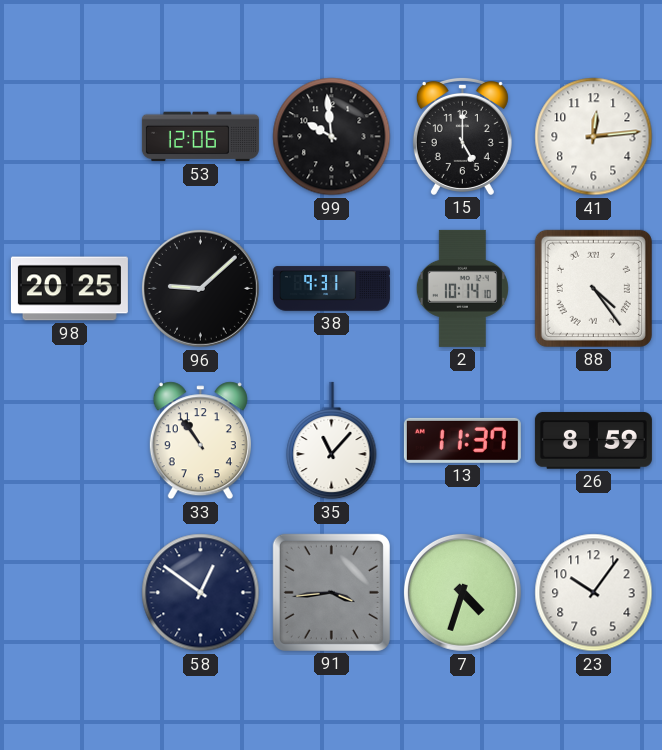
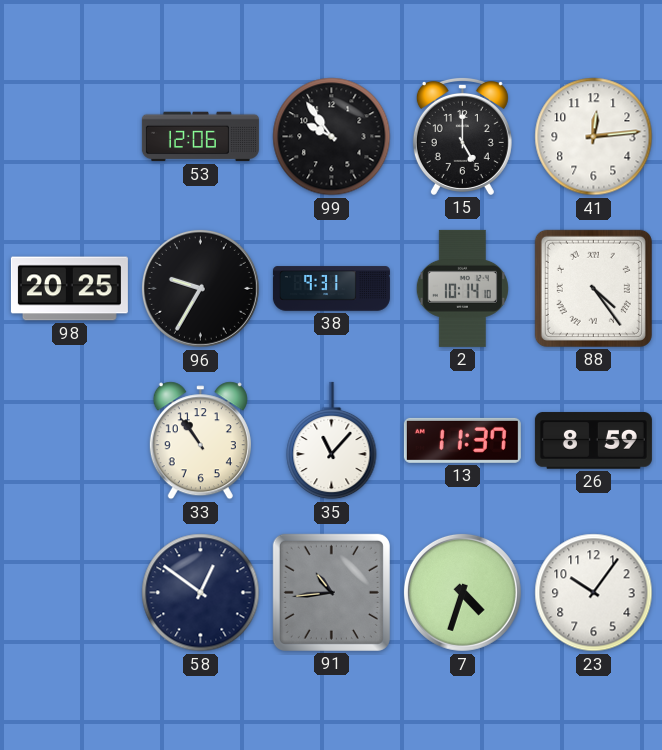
99: 9:59 -> 9:54
96: 9:08 -> 9:35
91: 3:44 -> 10:44
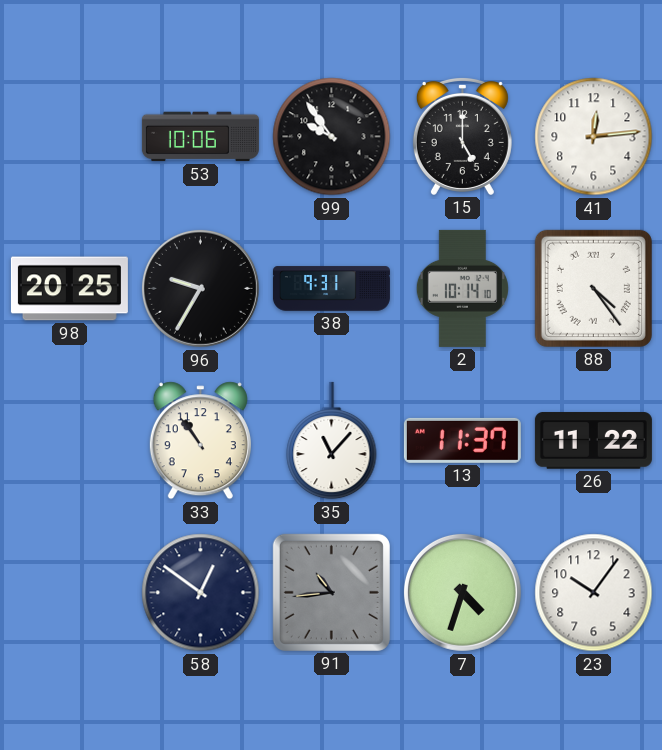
53: 12:06 -> 10:06
26: 8:59 -> 11:22
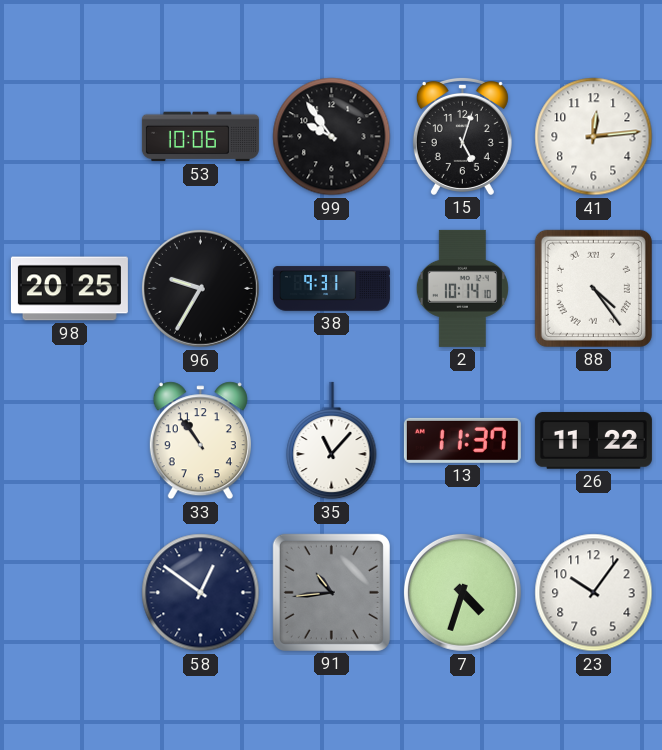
15: 5:00 -> 5:03
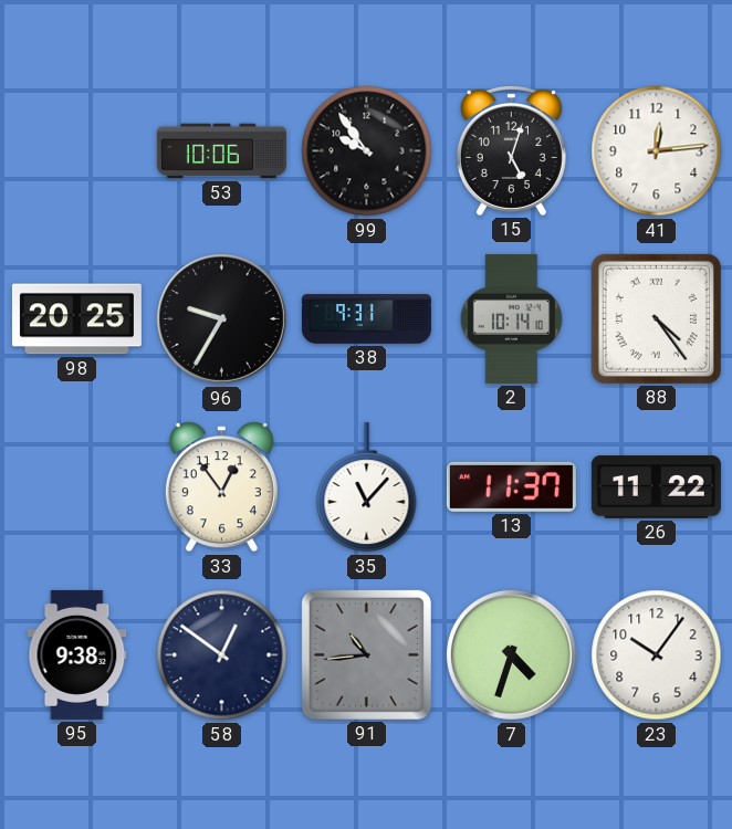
33: 10:54 -> 12:54
95: none -> 9:38
